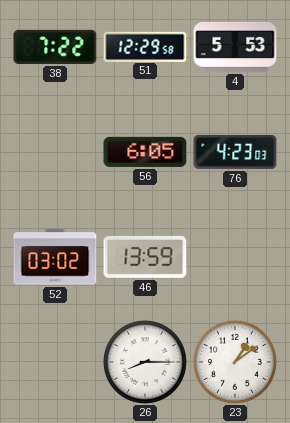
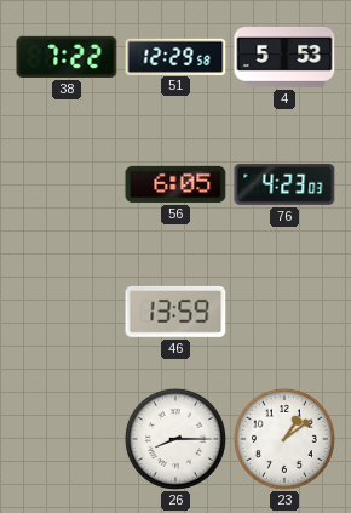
52: 03:02 -> none
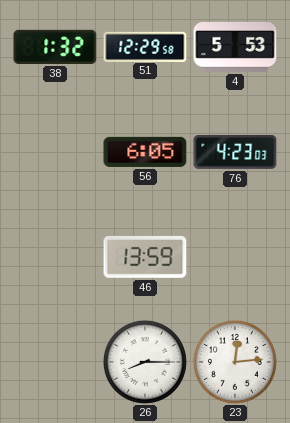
38: 7:22 -> 1:32
23: 1:09 -> 12:14
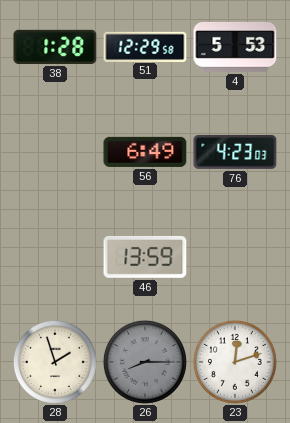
38: 1:32 -> 1:28
56: 6:05 -> 6:49
28: none -> 1:57
26 dial: white -> grey
23: 12:14 -> 12:12
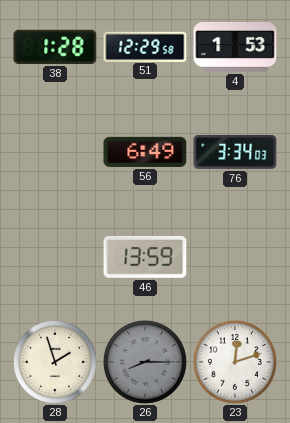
4: 5:53 -> 1:53
76: 4:23 -> 3:34
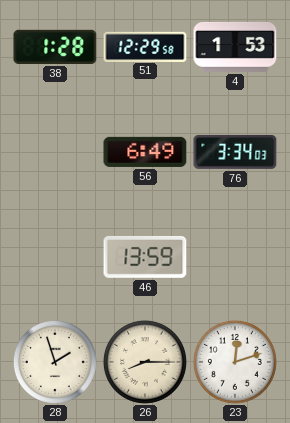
26 dial: grey -> cream
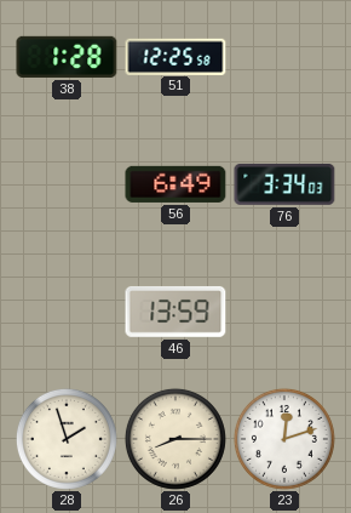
51: 12:29 -> 12:25
4: 1:53 -> none
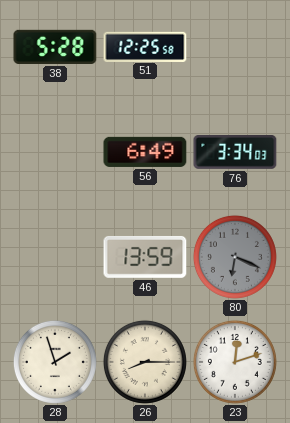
38: 1:28 -> 5:28
80: none -> 6:19
